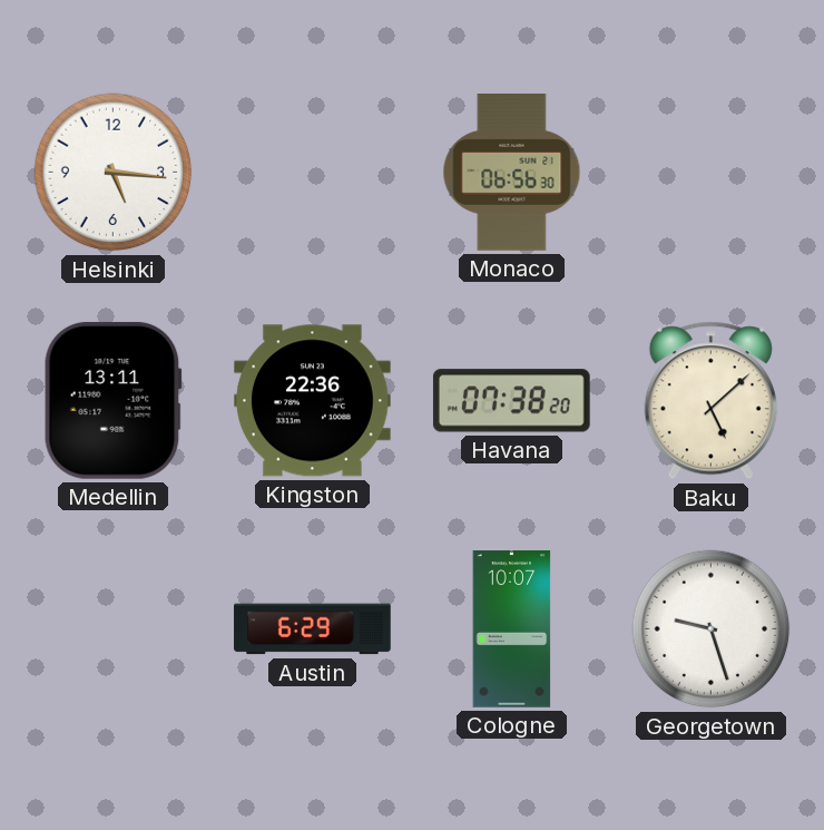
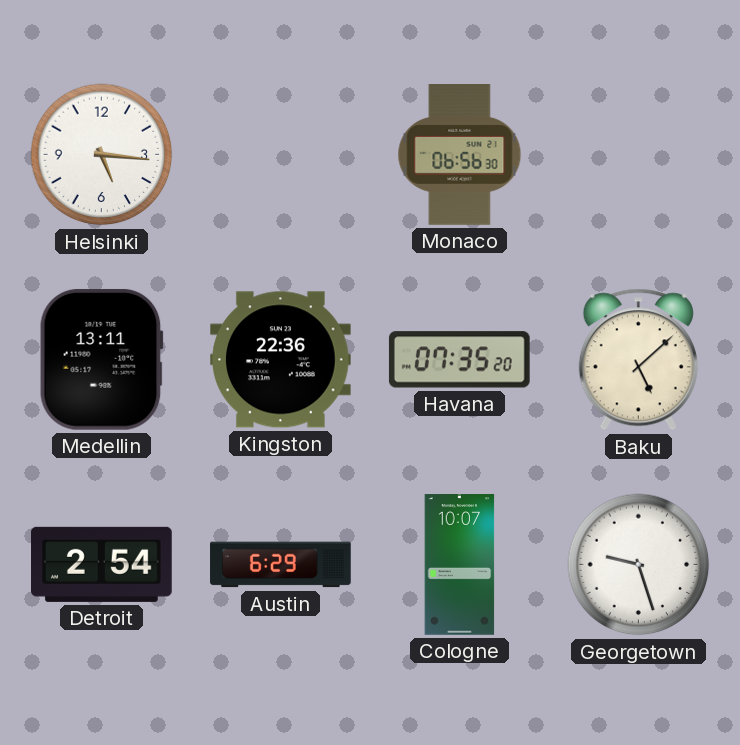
Havana: 07:38 -> 07:35
Detroit: none -> 2:54
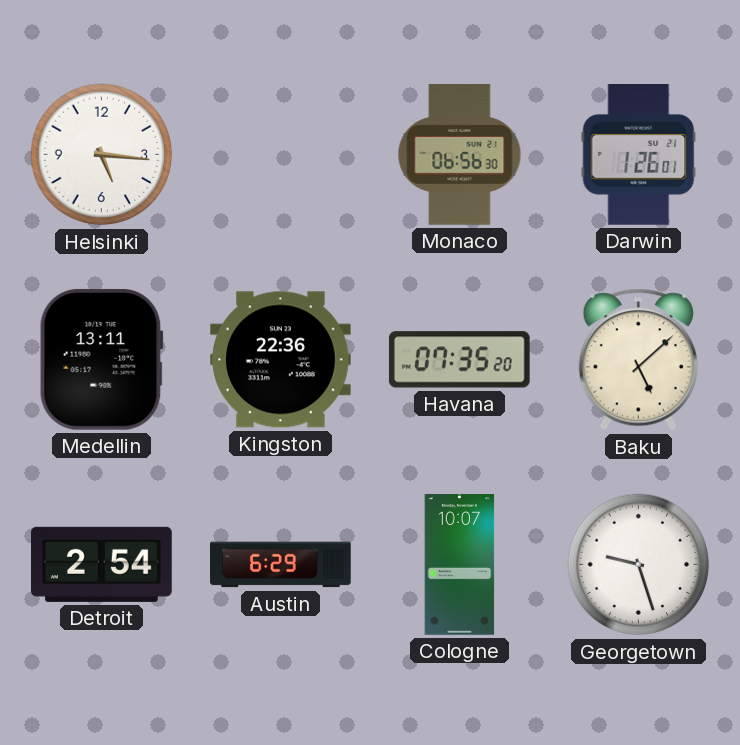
Darwin: none -> 1:26
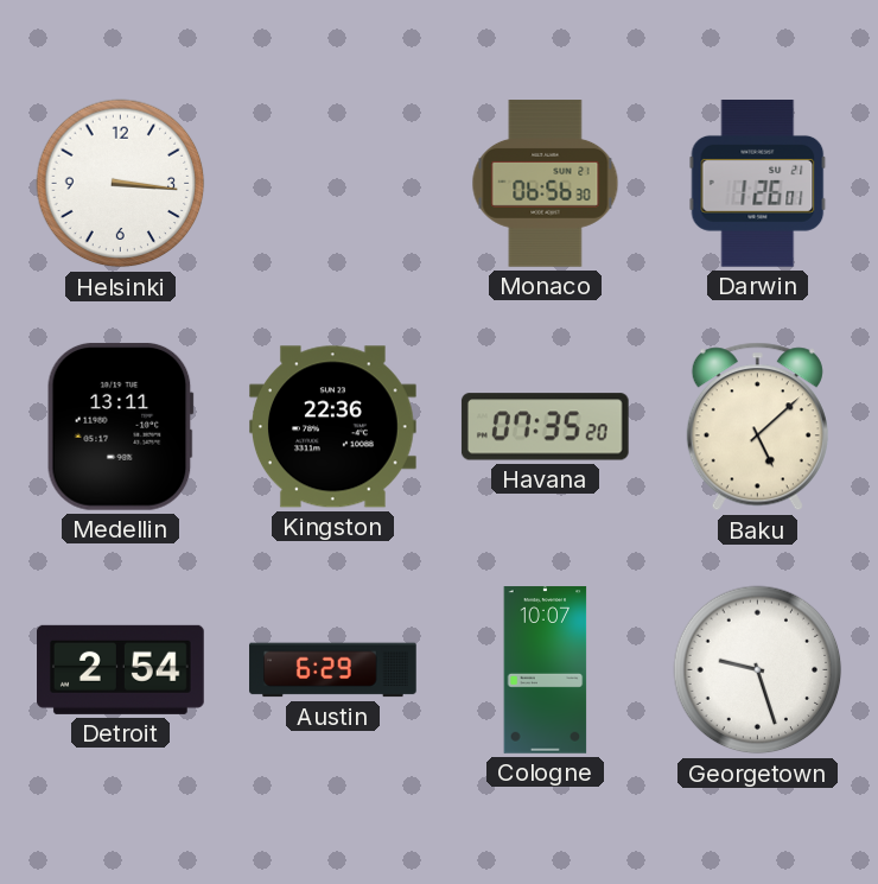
Helsinki: 5:16 -> 3:16
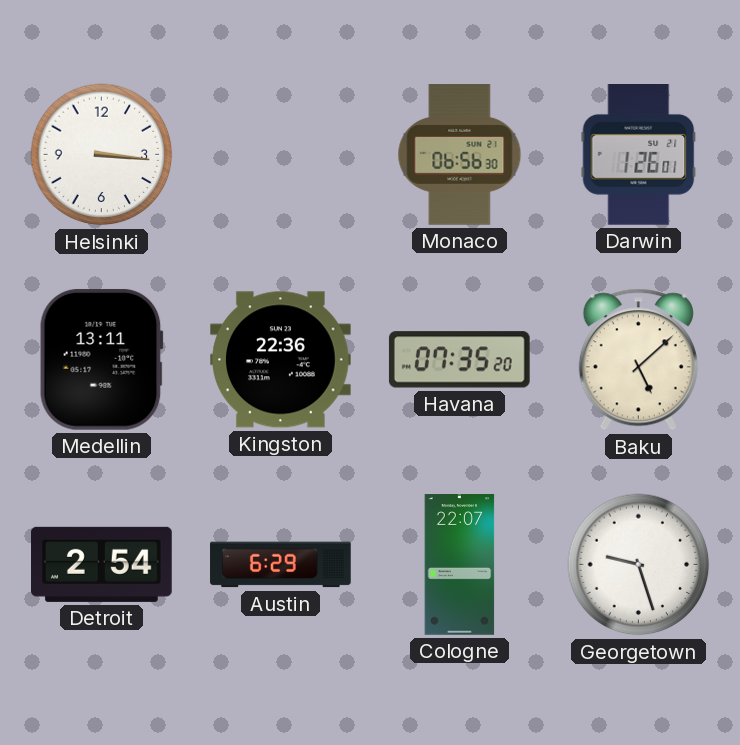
Cologne: 10:07 -> 22:07
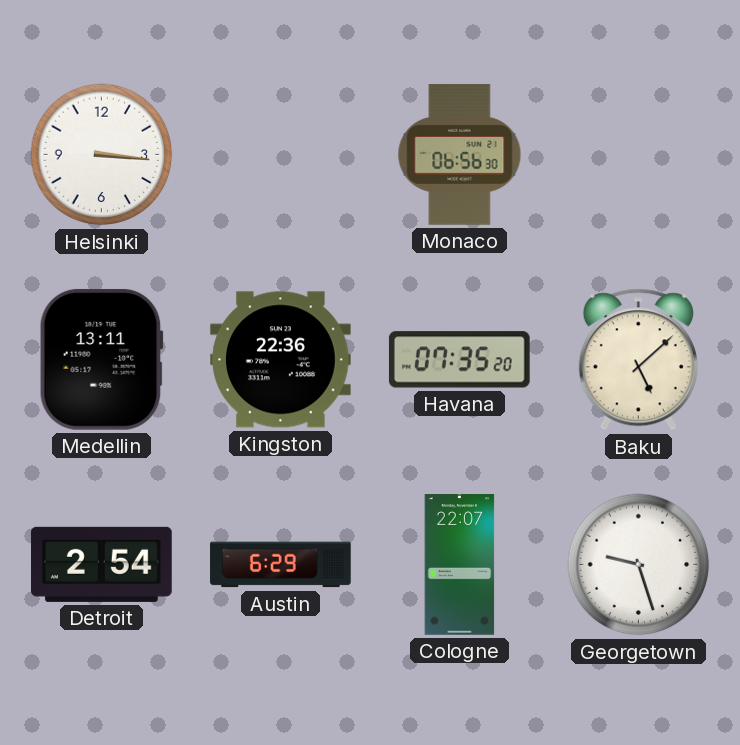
Darwin: 1:26 -> none
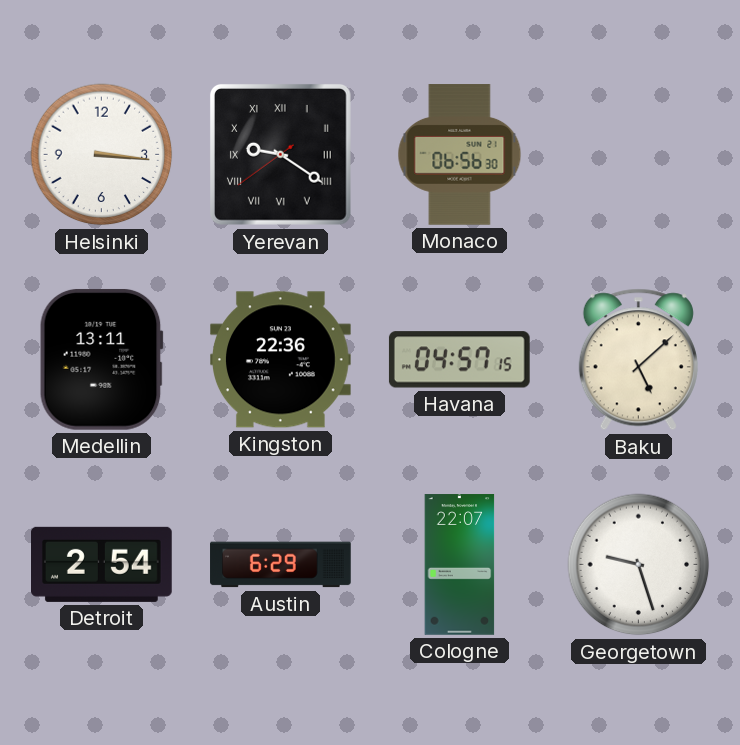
Yerevan: none -> 9:20
Havana: 07:35 -> 04:57
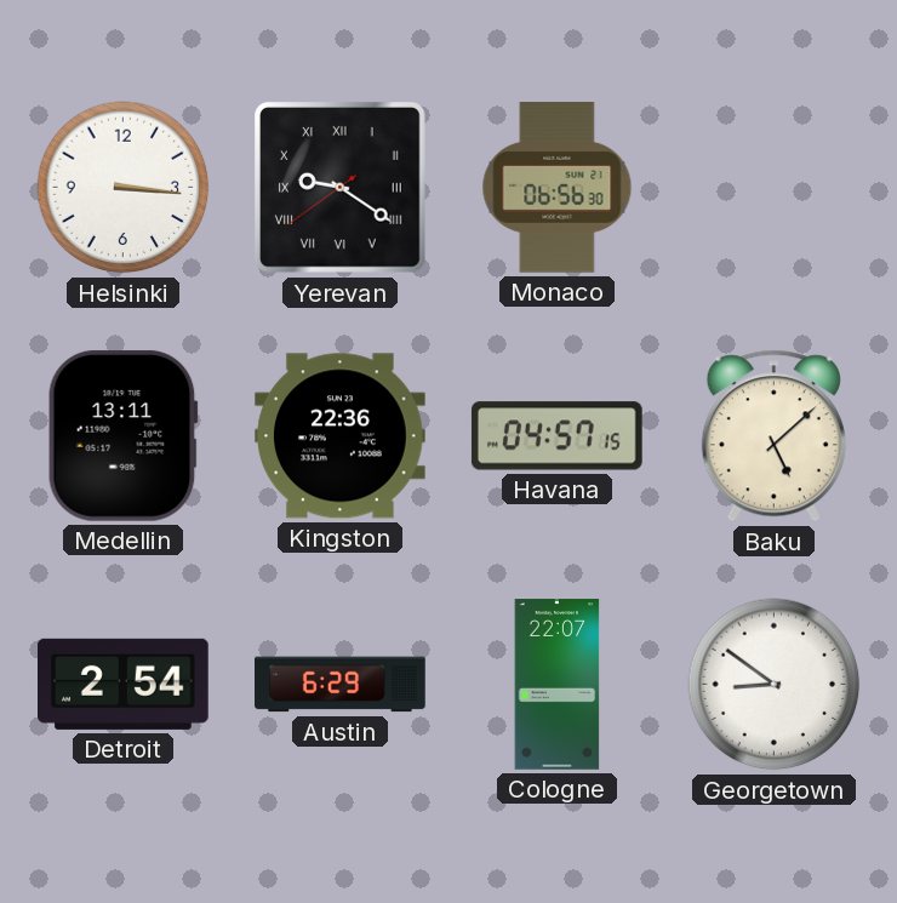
Georgetown: 9:27 -> 8:51
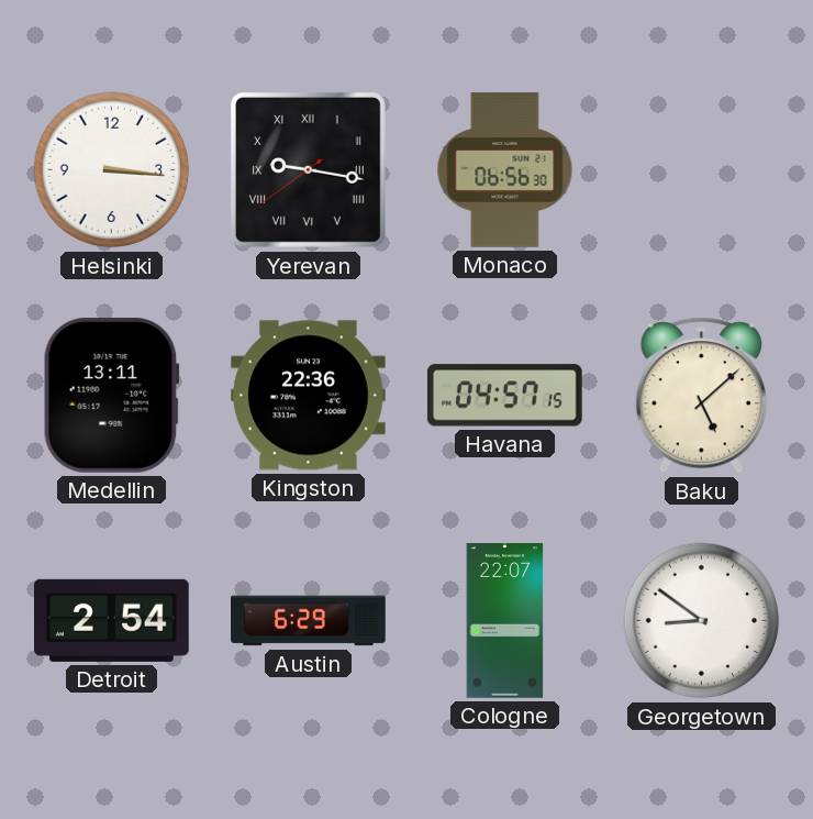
Yerevan: 9:20 -> 9:16
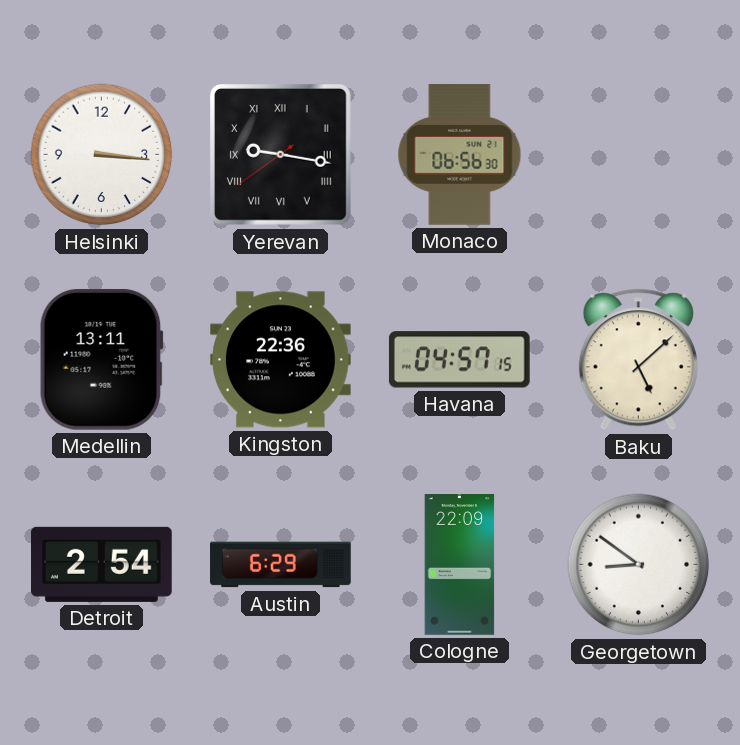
Cologne: 22:07 -> 22:09
